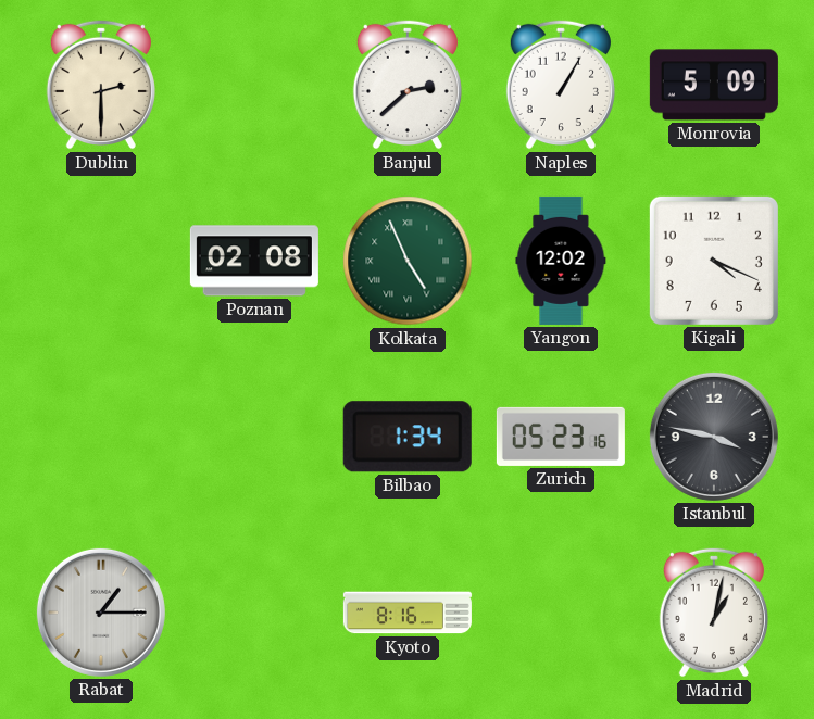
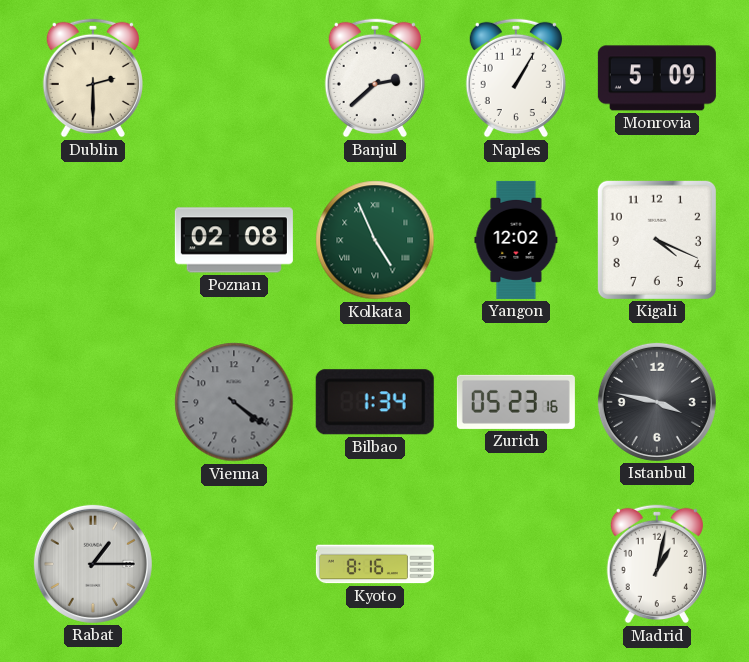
Vienna: none -> 4:21
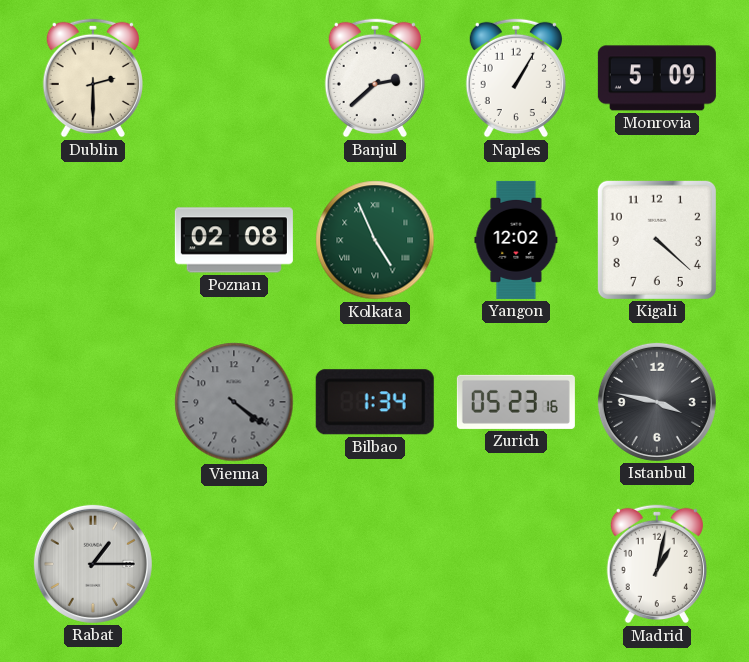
Kigali: 4:19 -> 4:22
Kyoto: 8:16 -> none
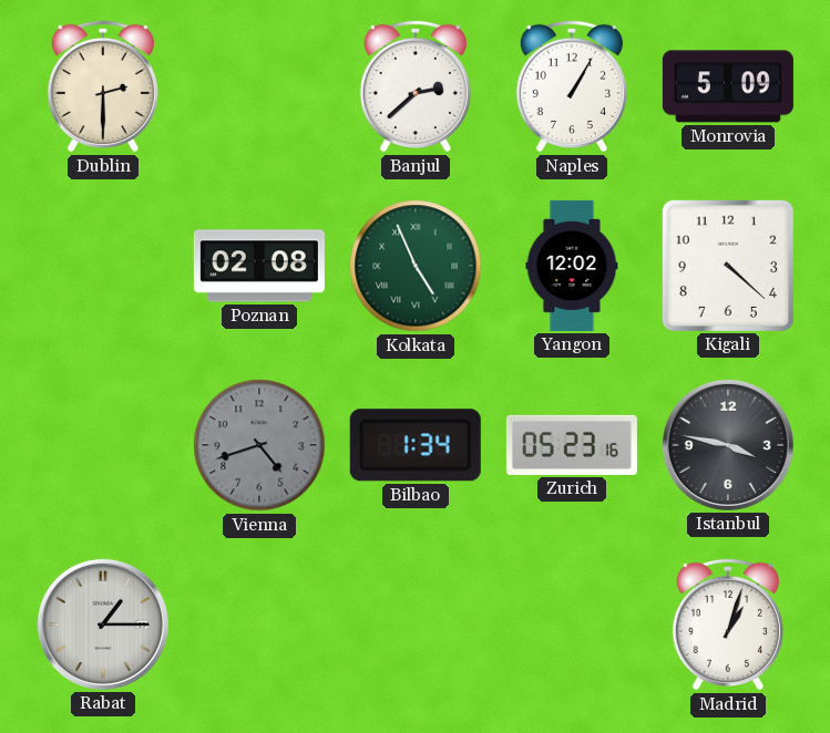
Vienna: 4:21 -> 4:42
Madrid: 1:02 -> 1:03
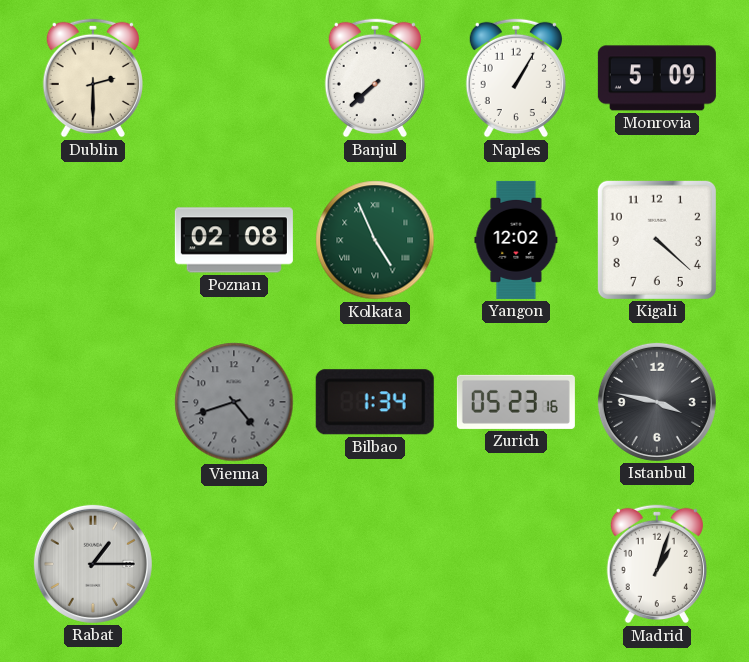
Banjul: 2:38 -> 7:38
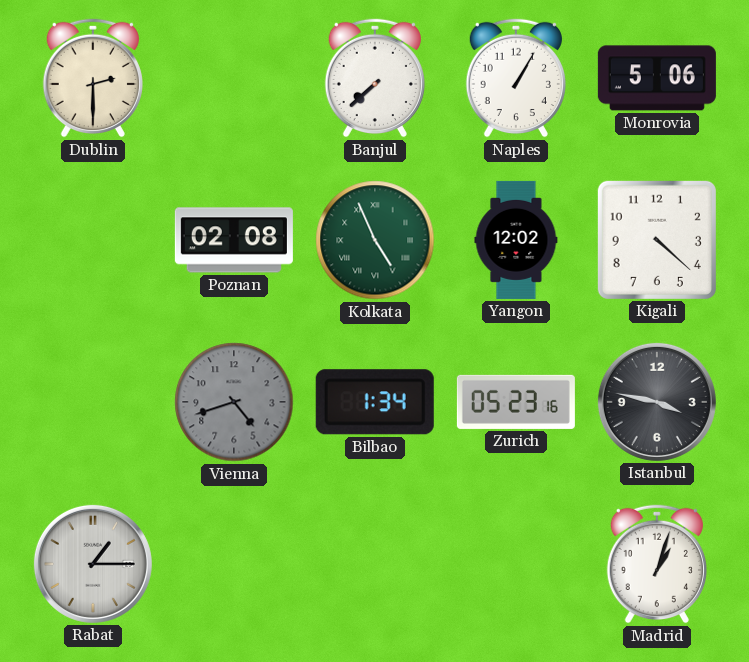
Monrovia: 5:09 -> 5:06
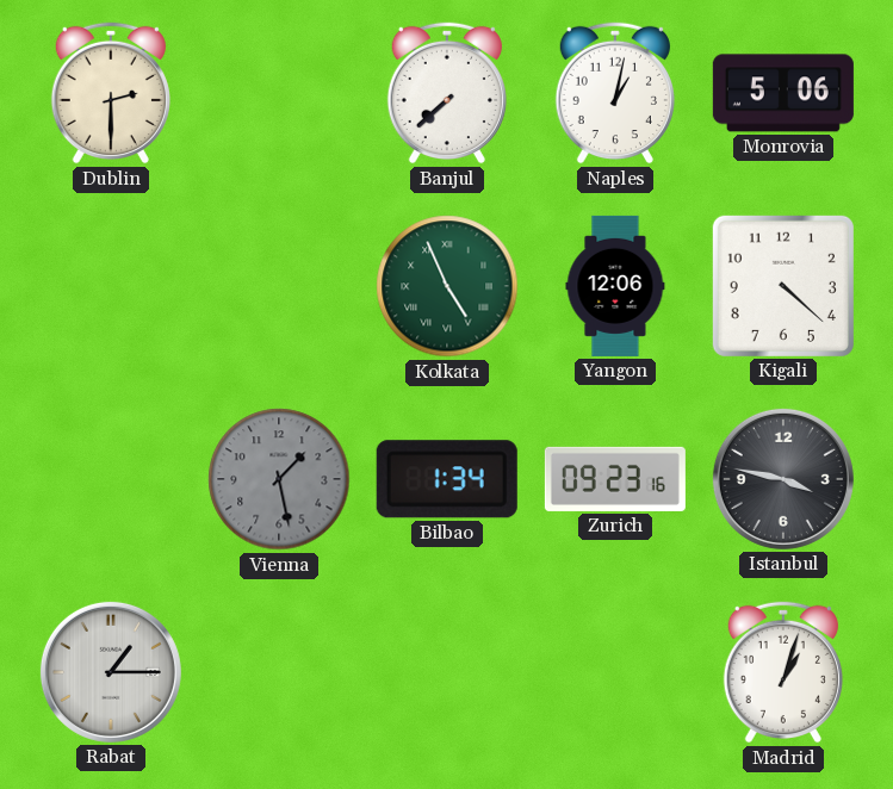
Naples: 1:05 -> 1:02
Poznan: 02:08 -> none
Yangon: 12:02 -> 12:06
Vienna: 4:42 -> 1:28
Zurich: 05:23 -> 09:23
